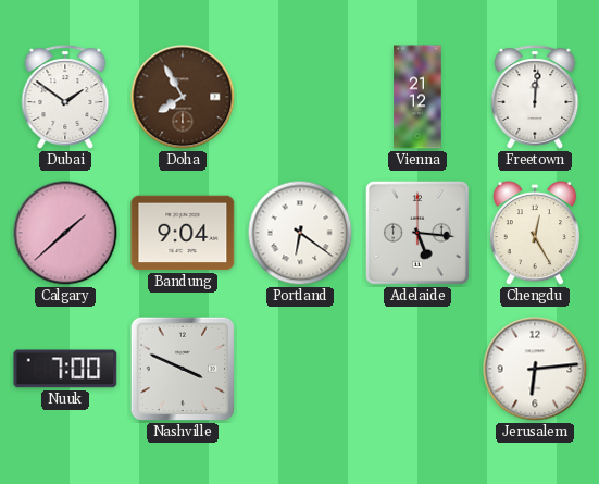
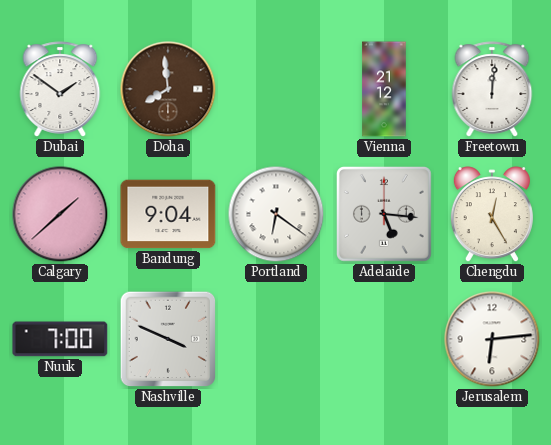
Doha: 7:55 -> 7:59
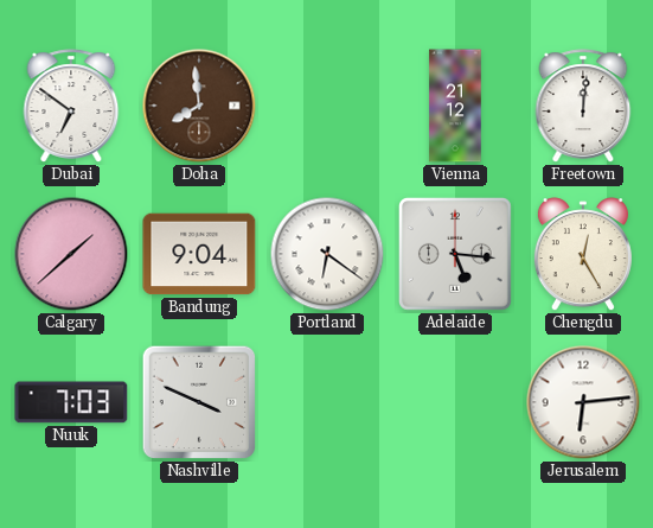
Dubai: 1:51 -> 6:51
Nuuk: 7:00 -> 7:03
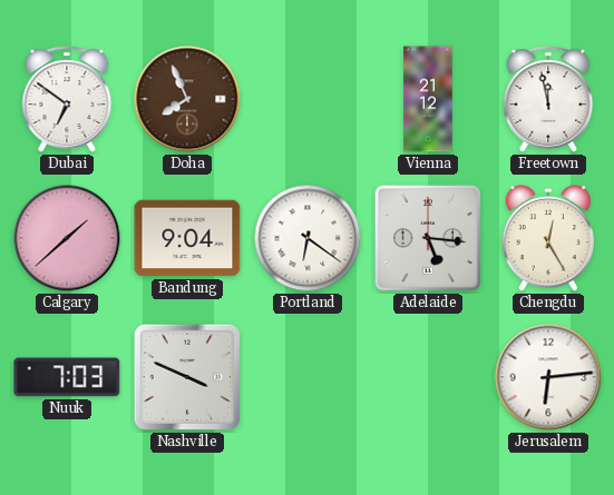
Doha: 7:59 -> 7:56
Freetown: 12:01 -> 11:58
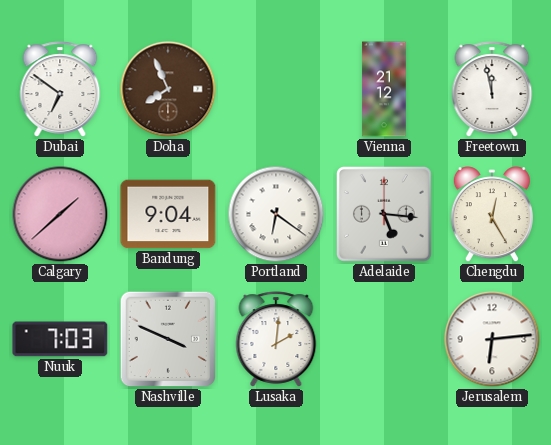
Lusaka: none -> 2:01
